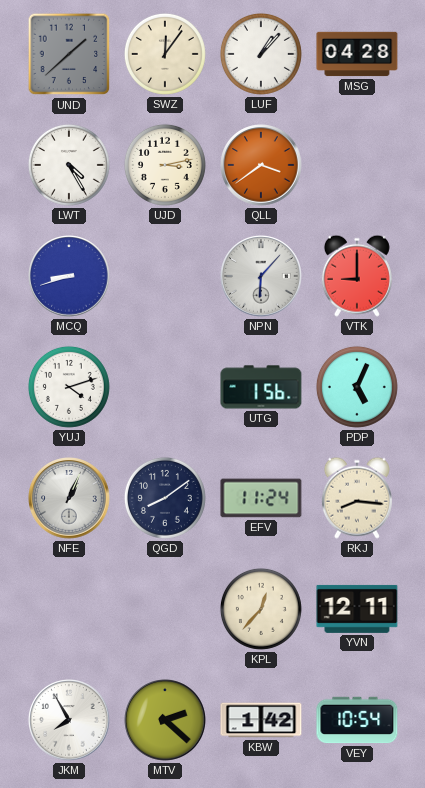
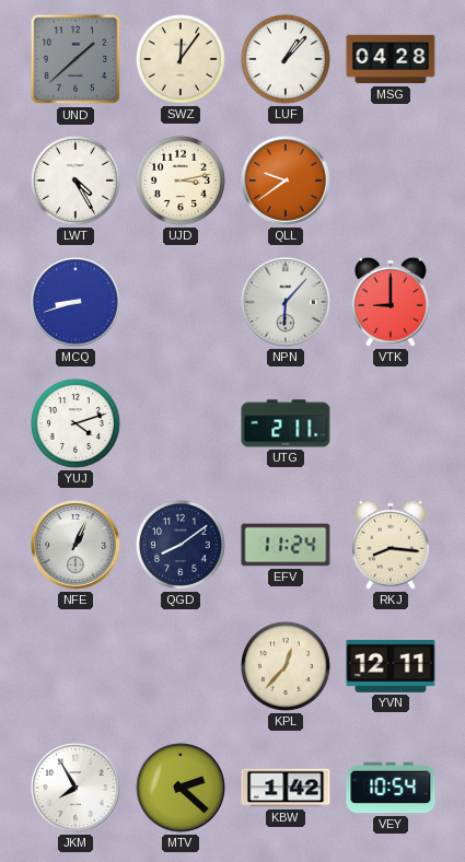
QLL: 3:39 -> 9:39
UTG: 1:56 -> 2:11
PDP: 5:04 -> none
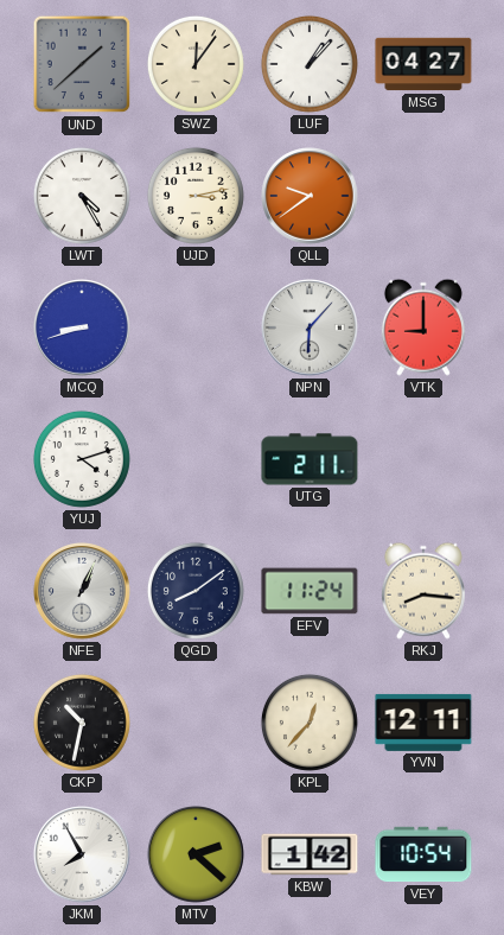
MSG: 04:28 -> 04:27
CKP: none -> 10:32
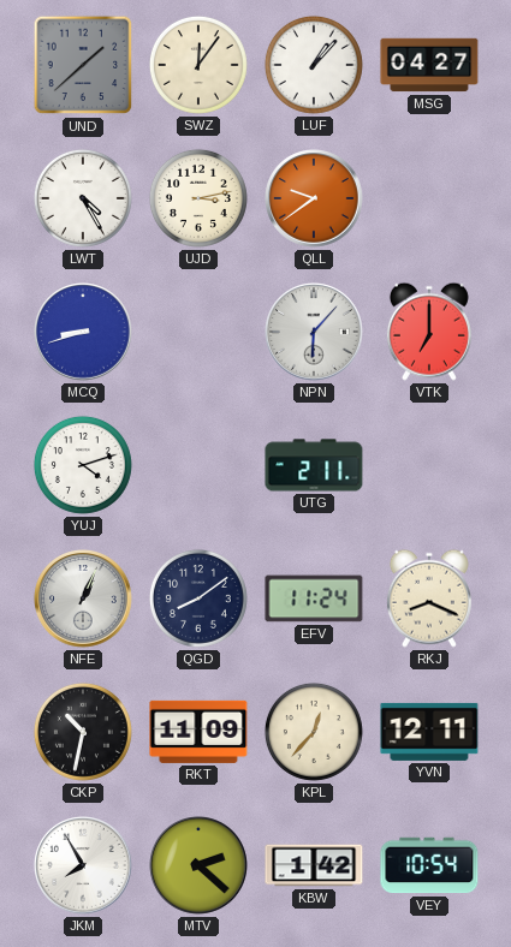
VTK: 9:00 -> 7:00
RKJ: 8:16 -> 8:19
RKT: none -> 11:09
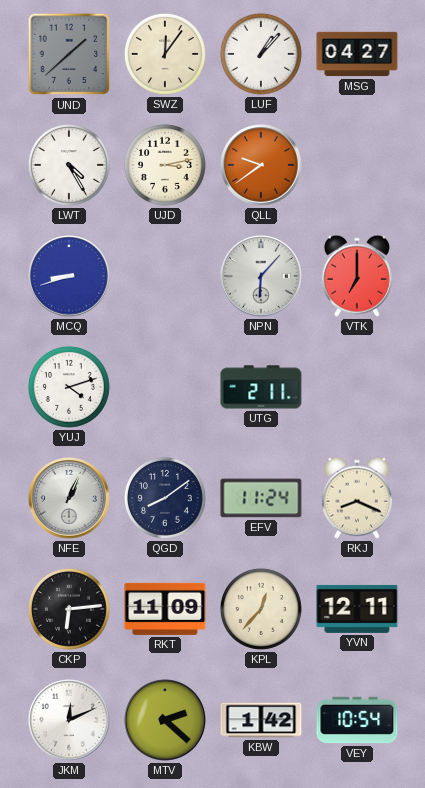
CKP: 10:32 -> 6:14
JKM: 7:55 -> 12:11
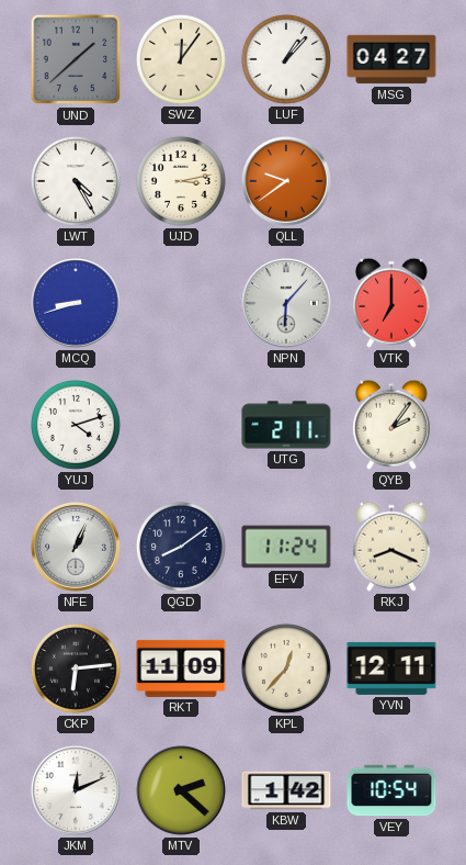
QYB: none -> 2:06
